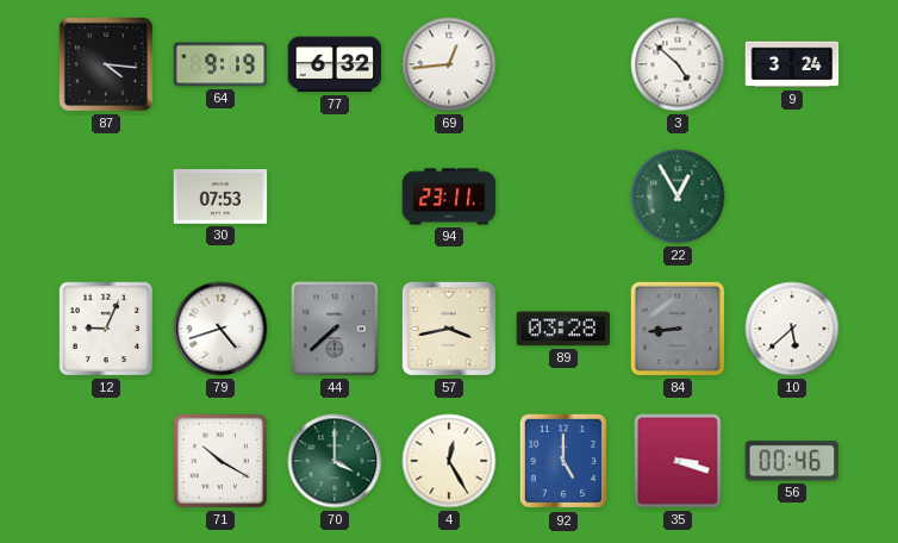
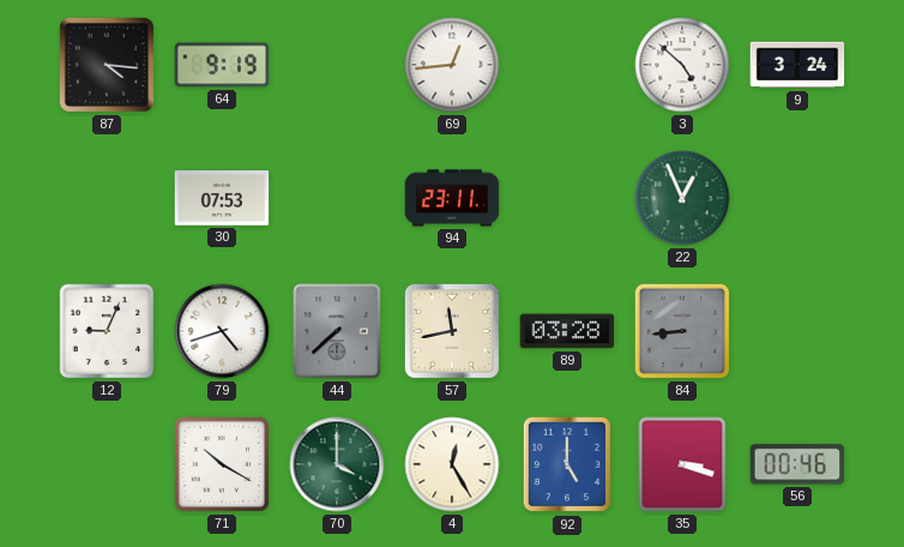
77: 6:32 -> none
22: 12:55 -> 12:56
57: 3:43 -> 11:43
10: 5:38 -> none
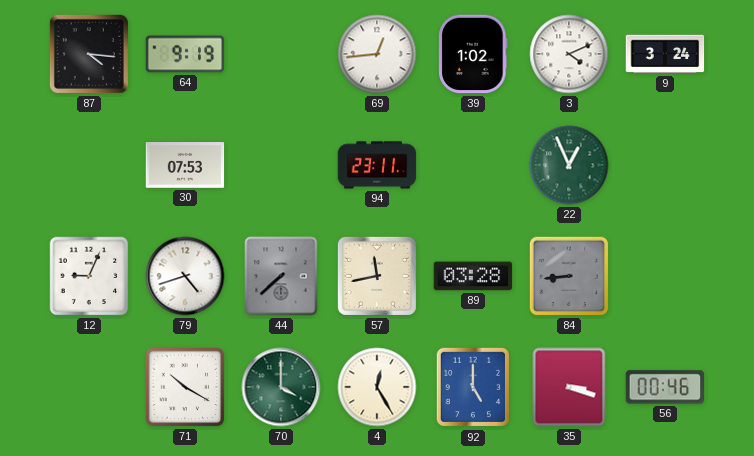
39: none -> 1:02
3: 4:52 -> 4:11
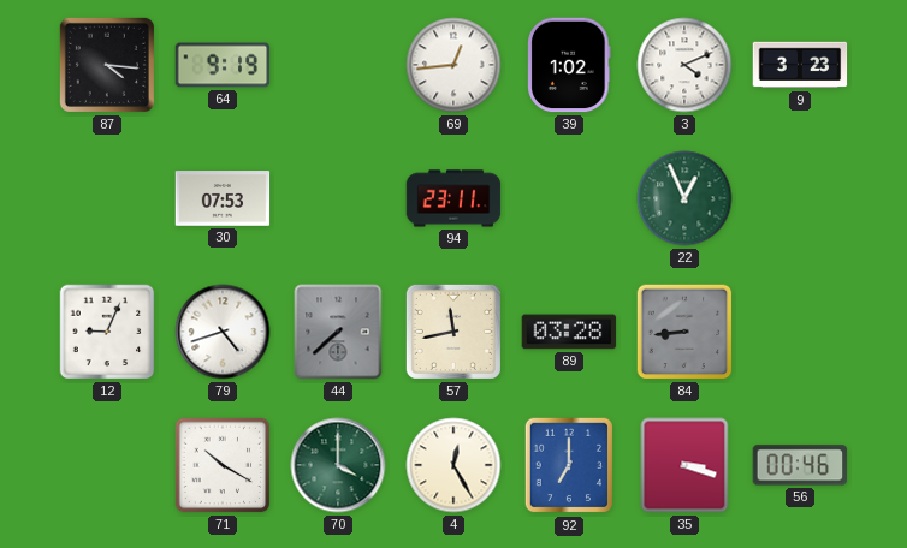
9: 3:24 -> 3:23
92: 5:00 -> 7:00
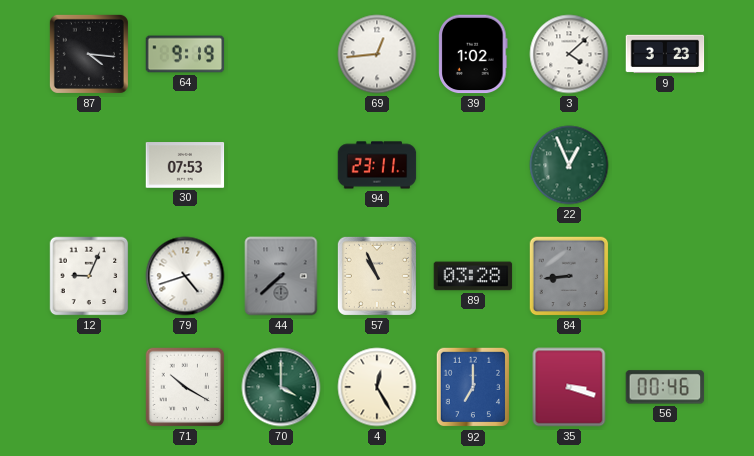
3: 4:11 -> 4:08
57: 11:43 -> 10:56
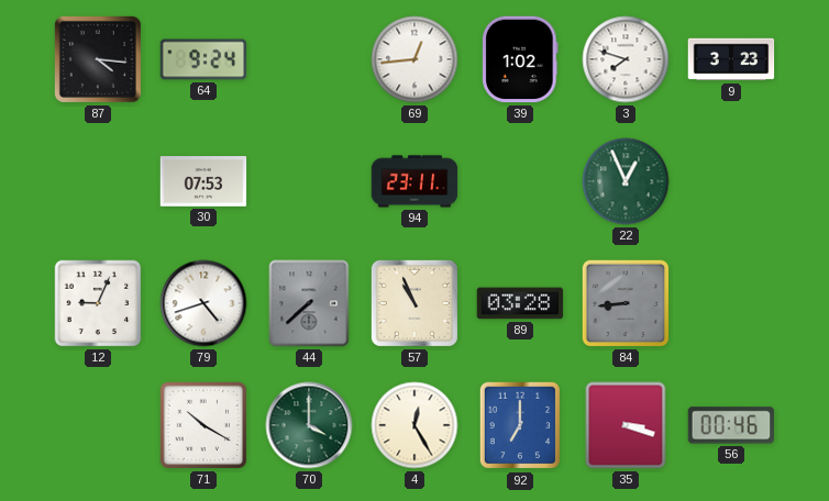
64: 9:19 -> 9:24
3: 4:08 -> 7:48
